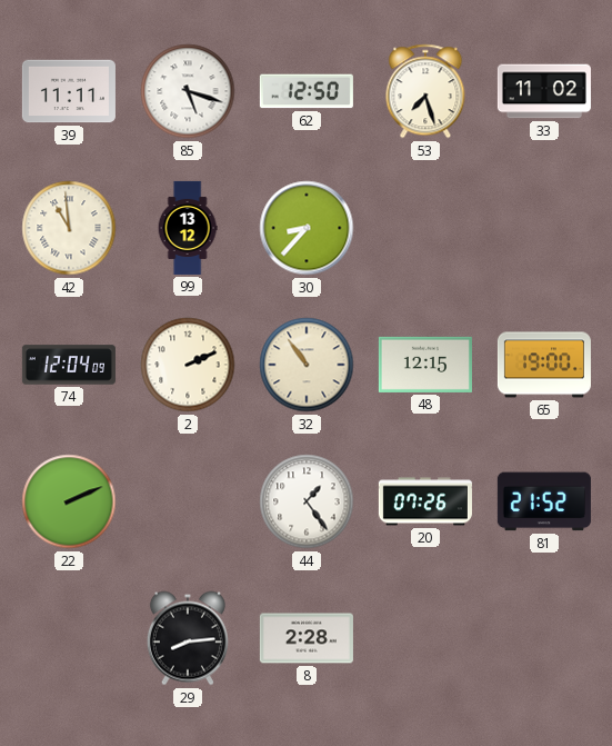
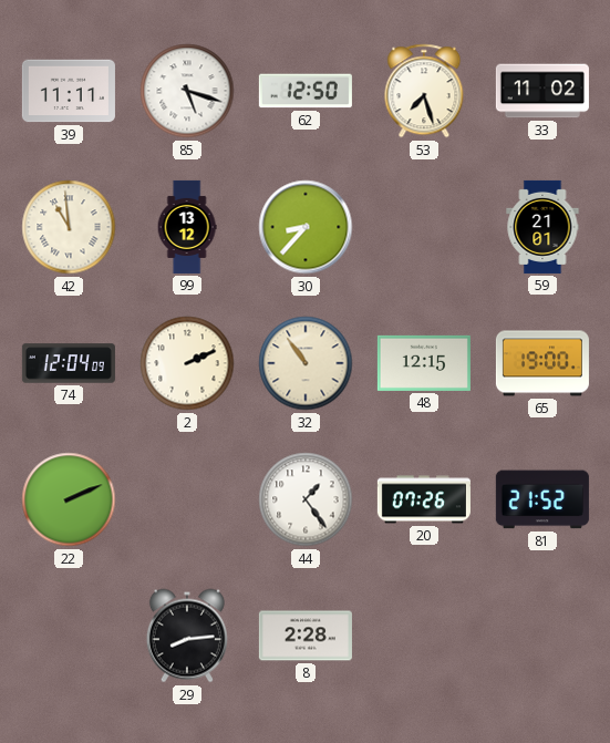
59: none -> 21:01
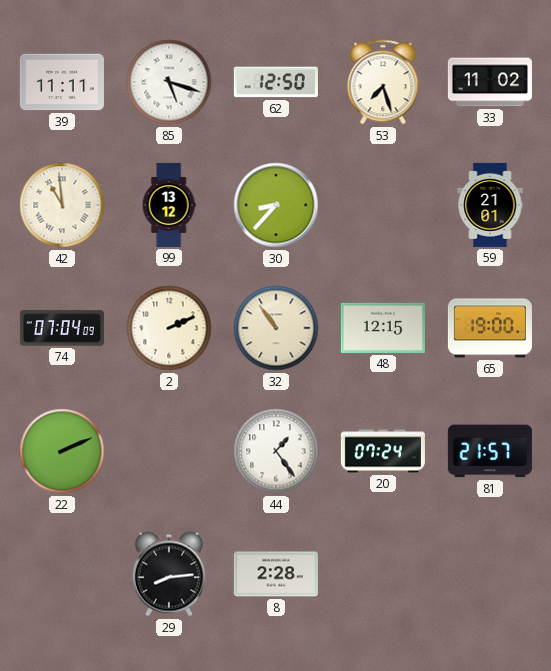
74: 12:04 -> 07:04
20: 07:26 -> 07:24
81: 21:52 -> 21:57
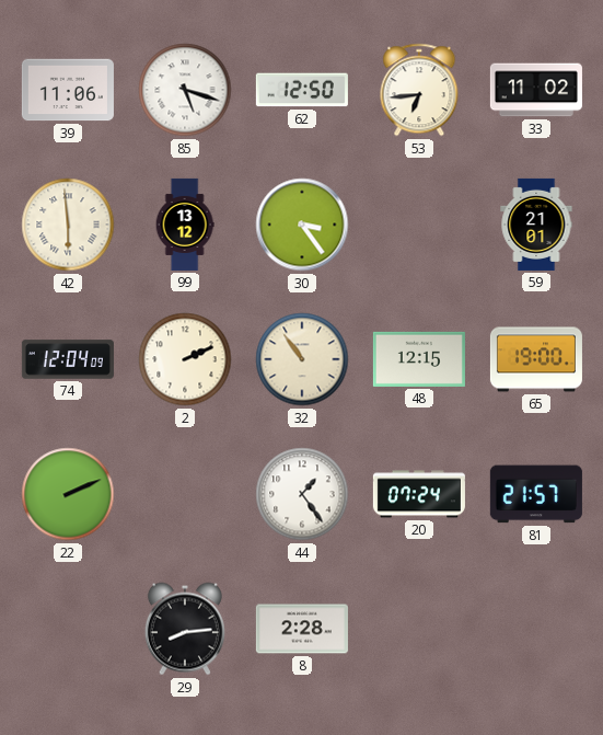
39: 11:11 -> 11:06
53: 7:27 -> 6:44
42: 10:59 -> 5:59
30: 8:37 -> 3:24
74: 07:04 -> 12:04
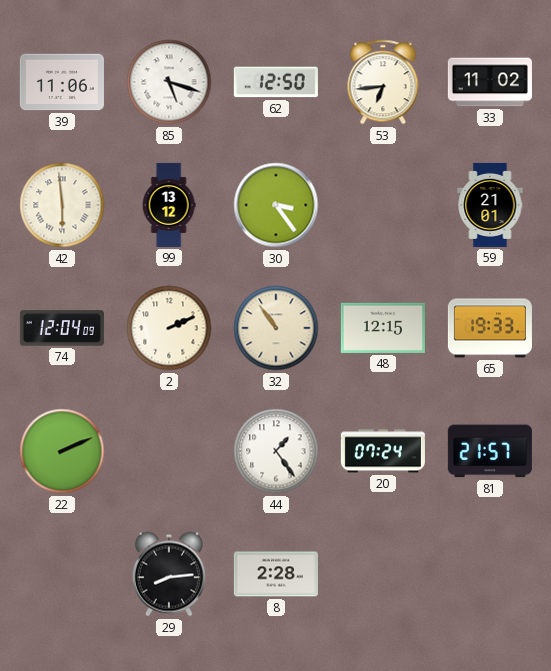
65: 19:00 -> 19:33
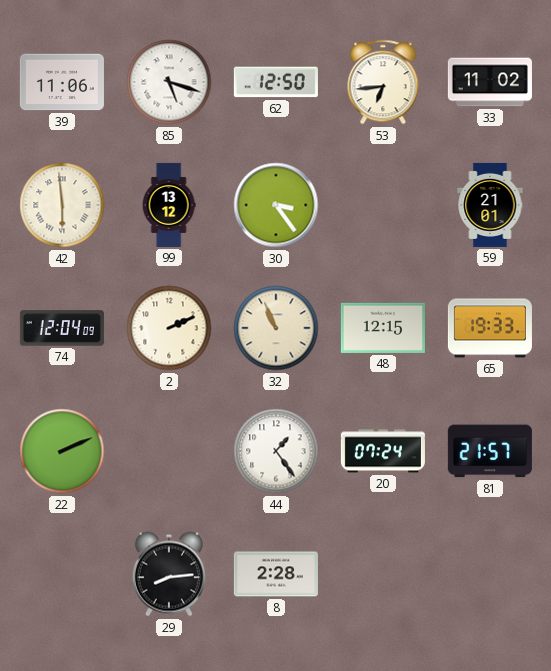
32: 10:54 -> 10:56
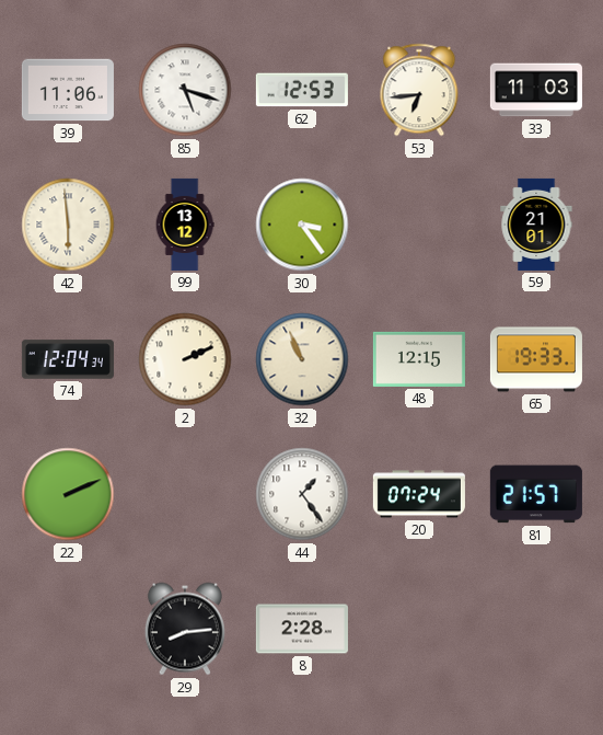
62: 12:50 -> 12:53
33: 11:02 -> 11:03
74: 12:04:09 -> 12:04:34
